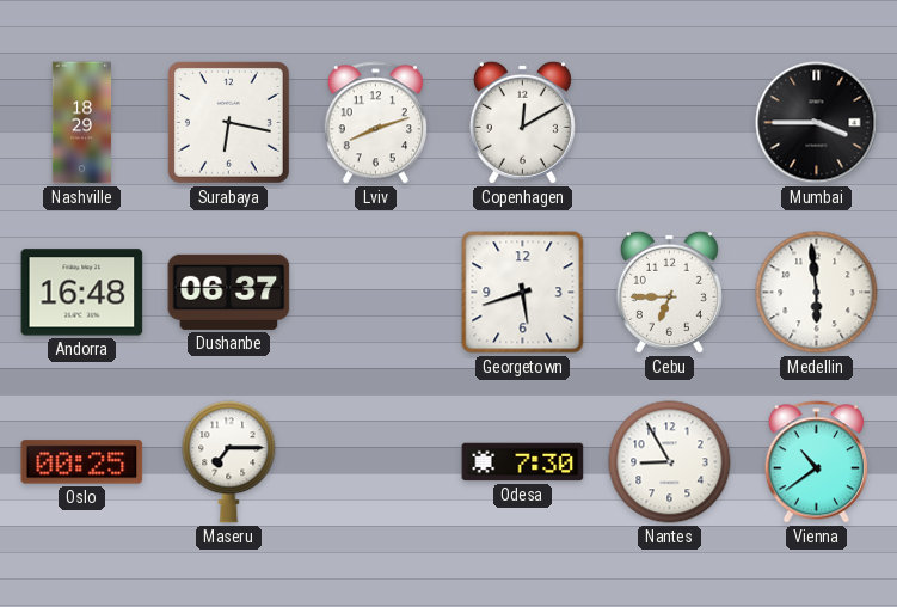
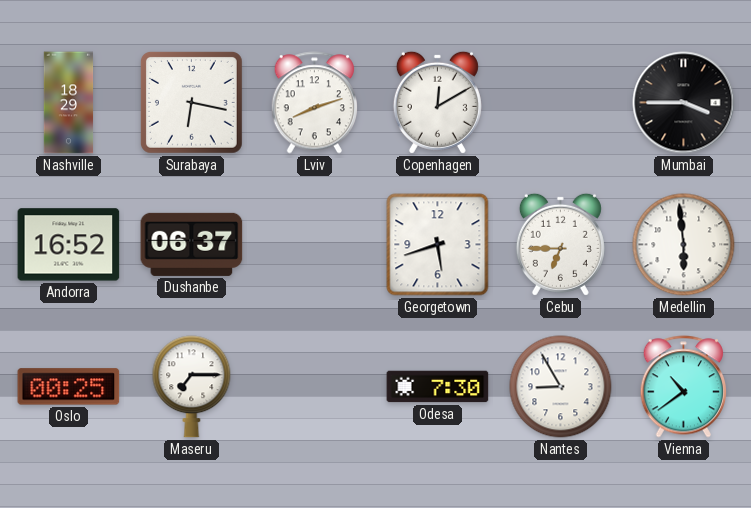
Andorra: 16:48 -> 16:52
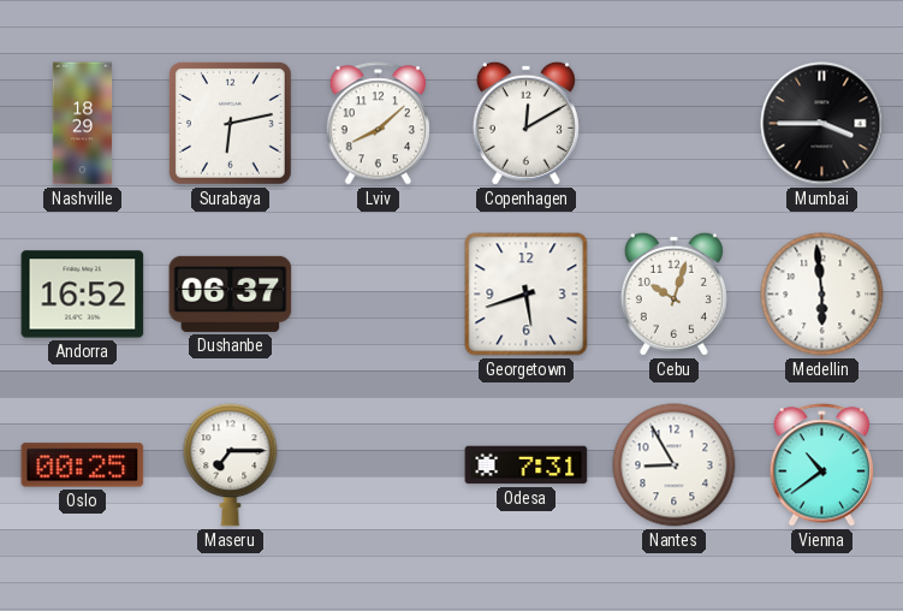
Surabaya: 6:17 -> 6:13
Lviv: 8:12 -> 8:08
Cebu: 6:45 -> 10:03
Odesa: 7:30 -> 7:31
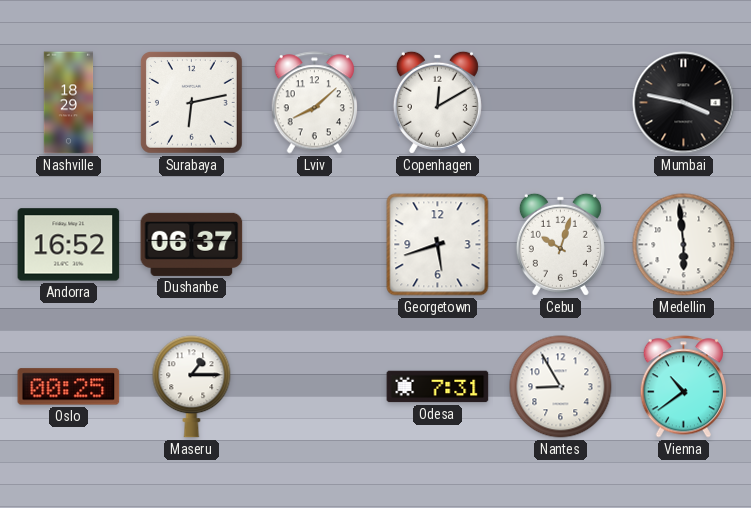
Mumbai: 3:45 -> 3:47
Maseru: 7:15 -> 1:15
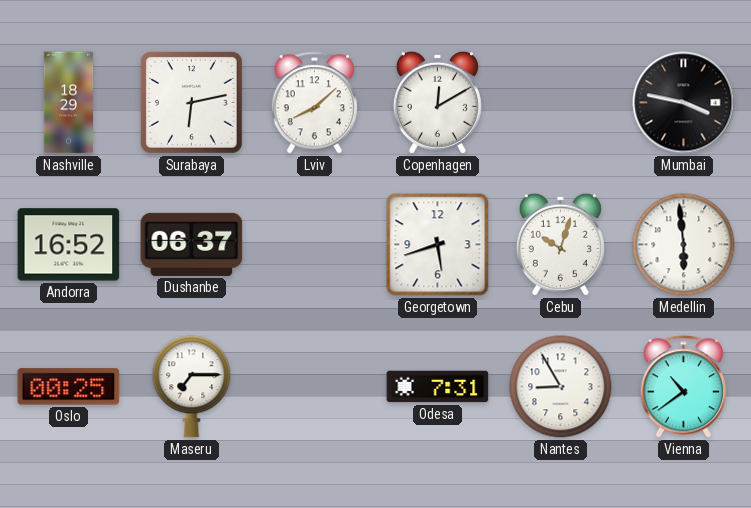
Maseru: 1:15 -> 7:15
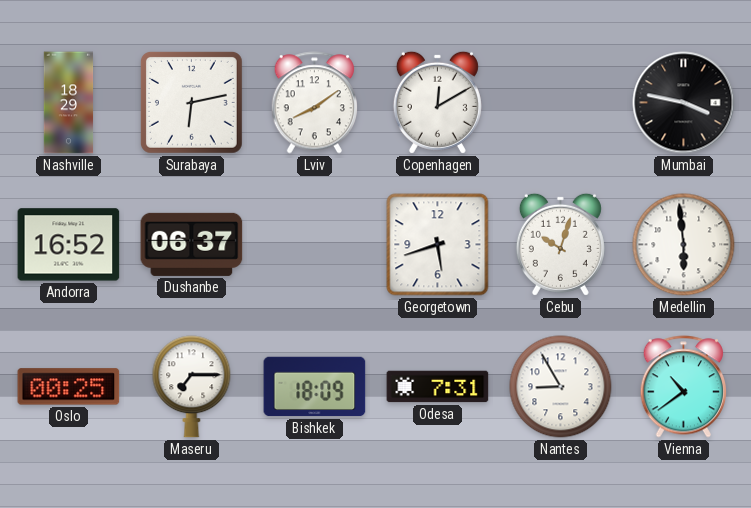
Lviv: 8:08 -> 8:09
Bishkek: none -> 18:09
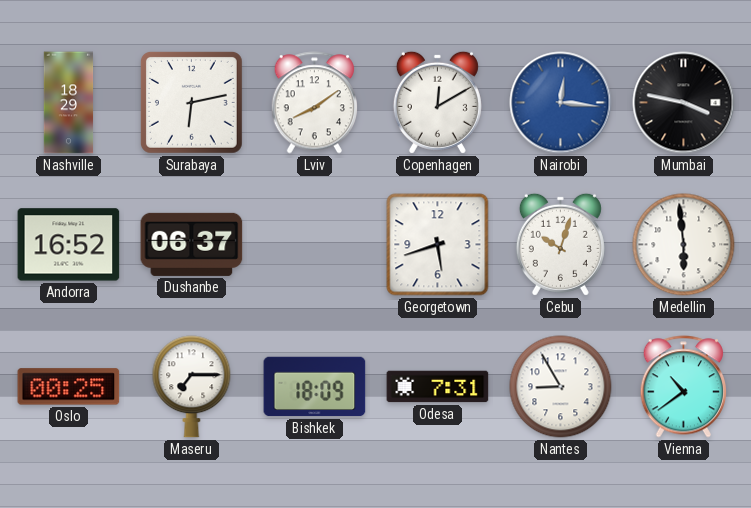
Nairobi: none -> 12:16
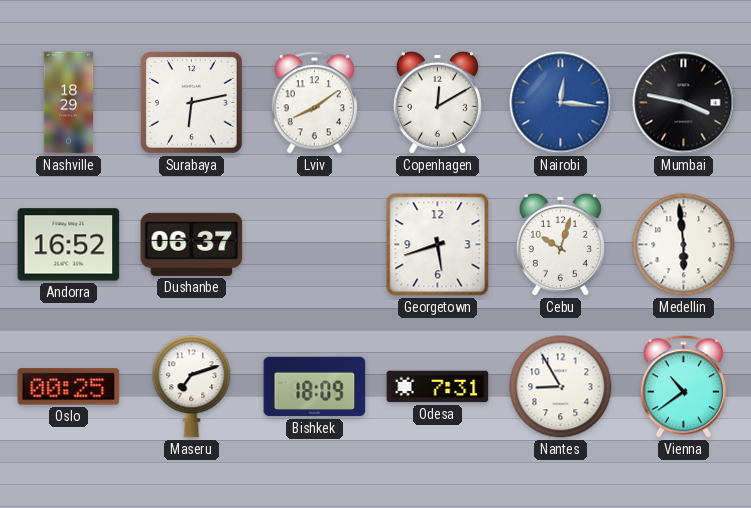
Maseru: 7:15 -> 7:12
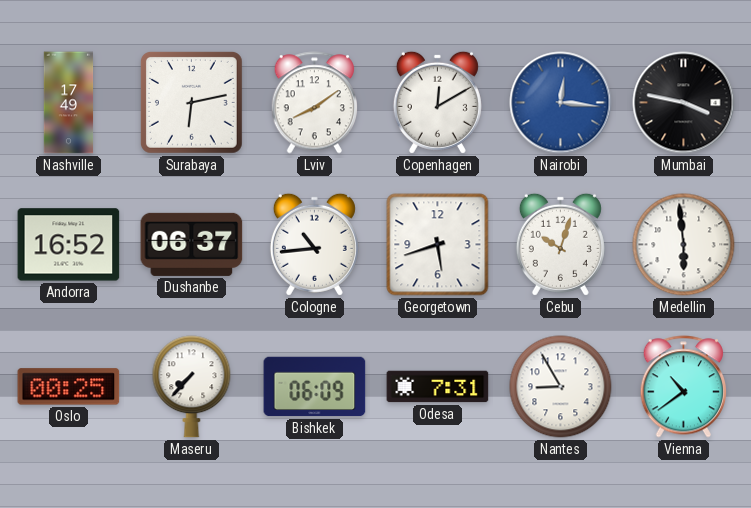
Nashville: 18:29 -> 17:49
Cologne: none -> 10:44
Maseru: 7:12 -> 7:37
Bishkek: 18:09 -> 06:09
